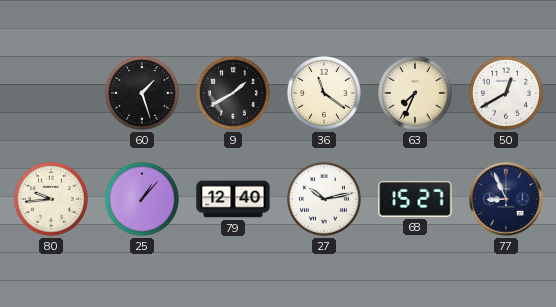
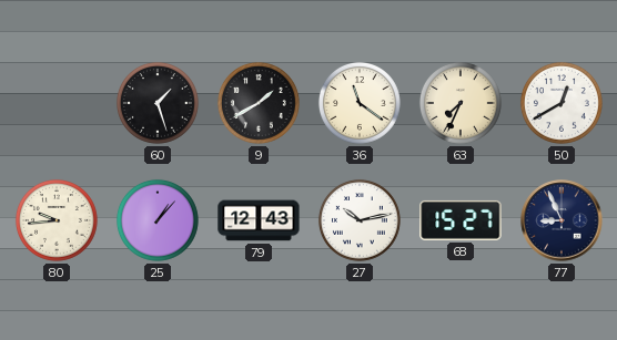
79: 12:40 -> 12:43
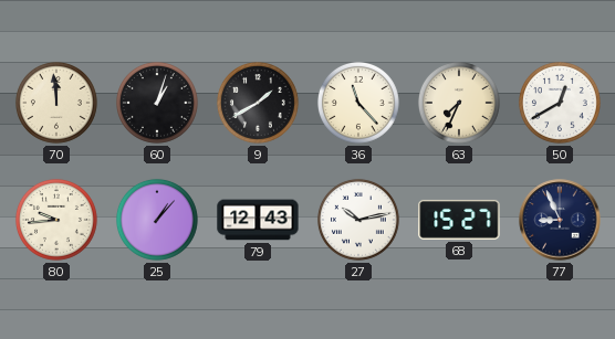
70: none -> 11:59
60: 1:27 -> 1:03
36: 11:21 -> 11:23
